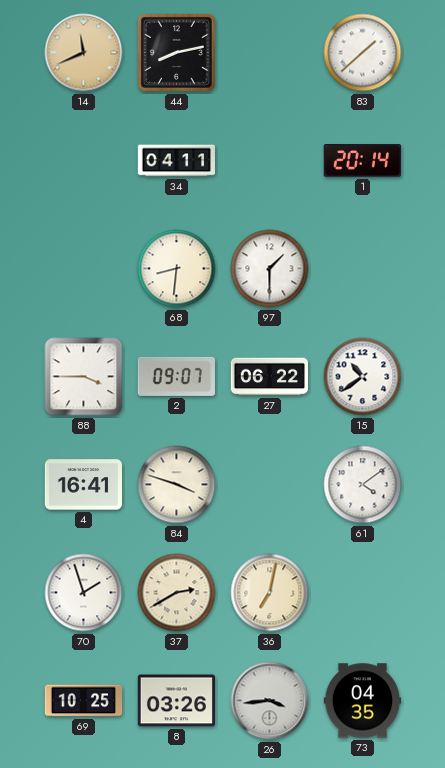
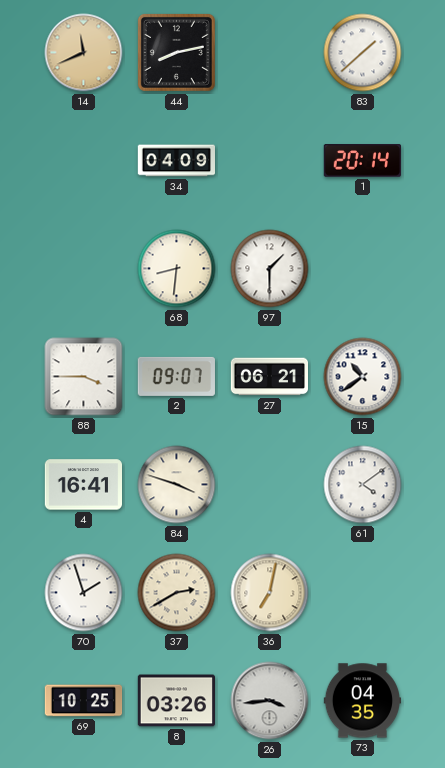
34: 04:11 -> 04:09
27: 06:22 -> 06:21
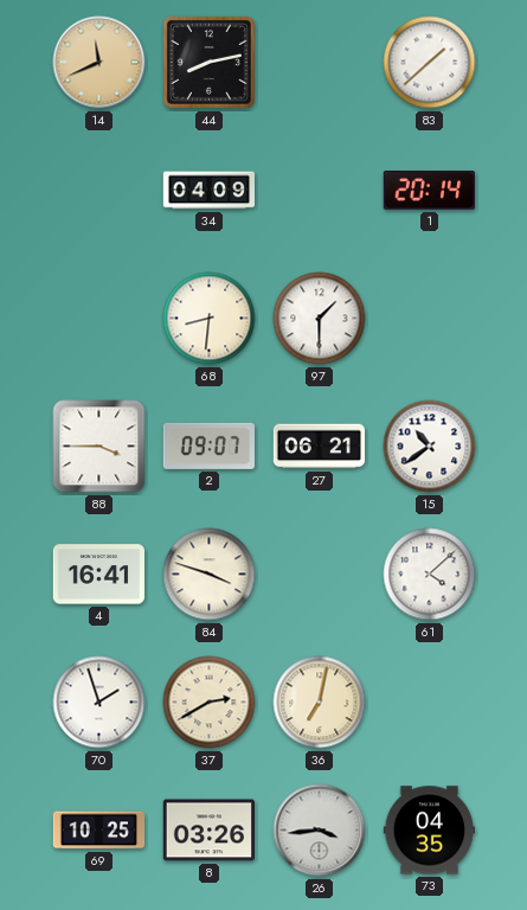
61: 4:09 -> 4:08
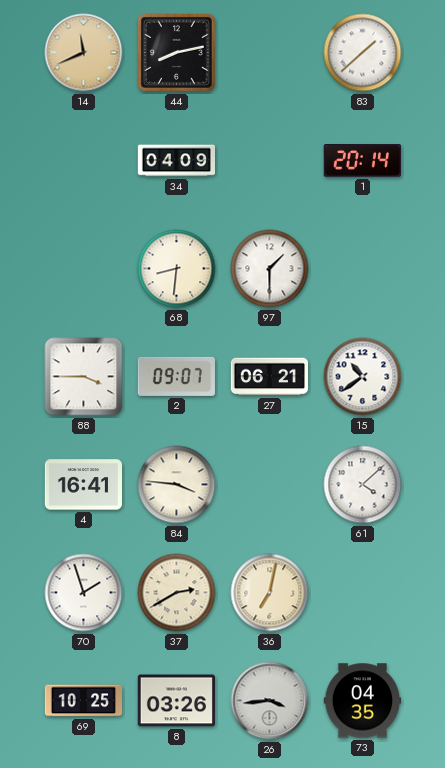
84: 3:48 -> 3:46
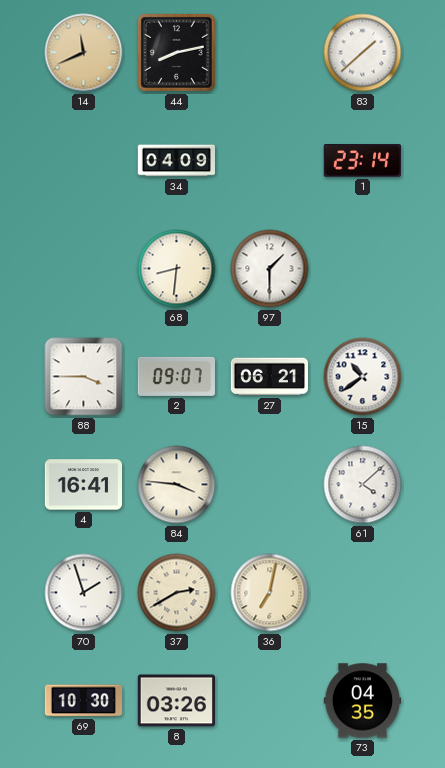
1: 20:14 -> 23:14
69: 10:25 -> 10:30
26: 3:44 -> none
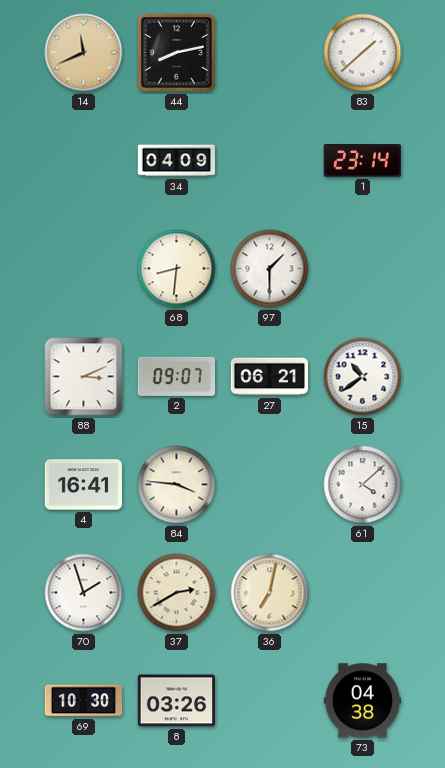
88: 3:45 -> 3:11
73: 04:35 -> 04:38
